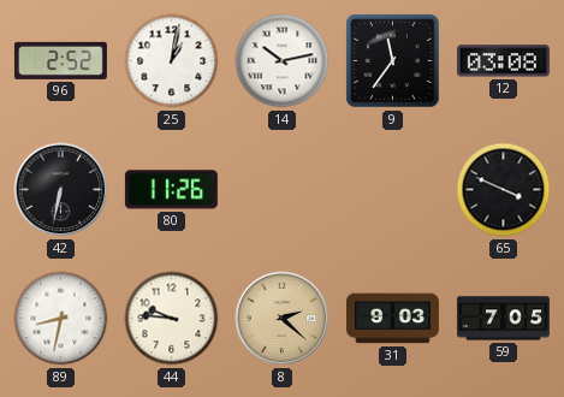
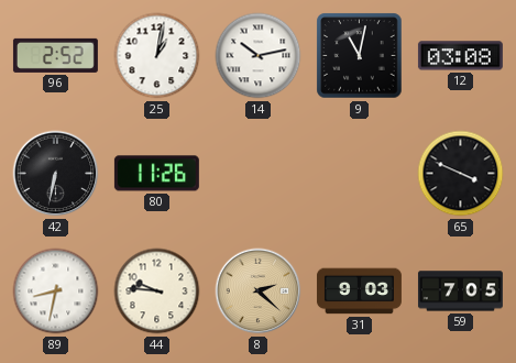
9: 11:36 -> 11:02
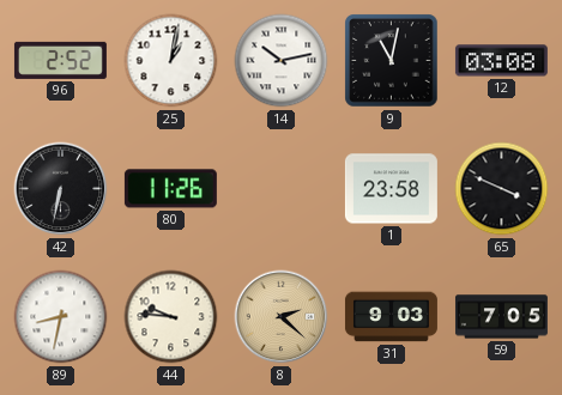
1: none -> 23:58
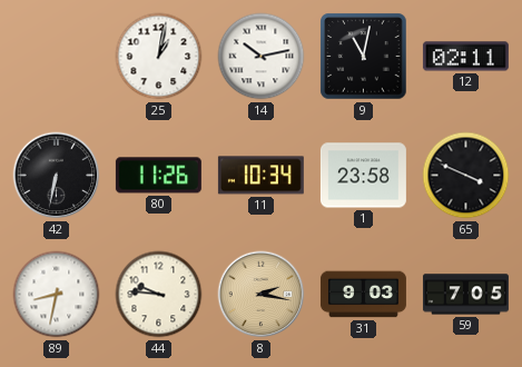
96: 2:52 -> none
12: 03:08 -> 02:11
11: none -> 10:34
8: 2:22 -> 2:17
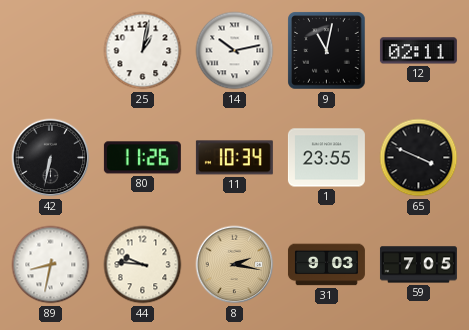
1: 23:58 -> 23:55
